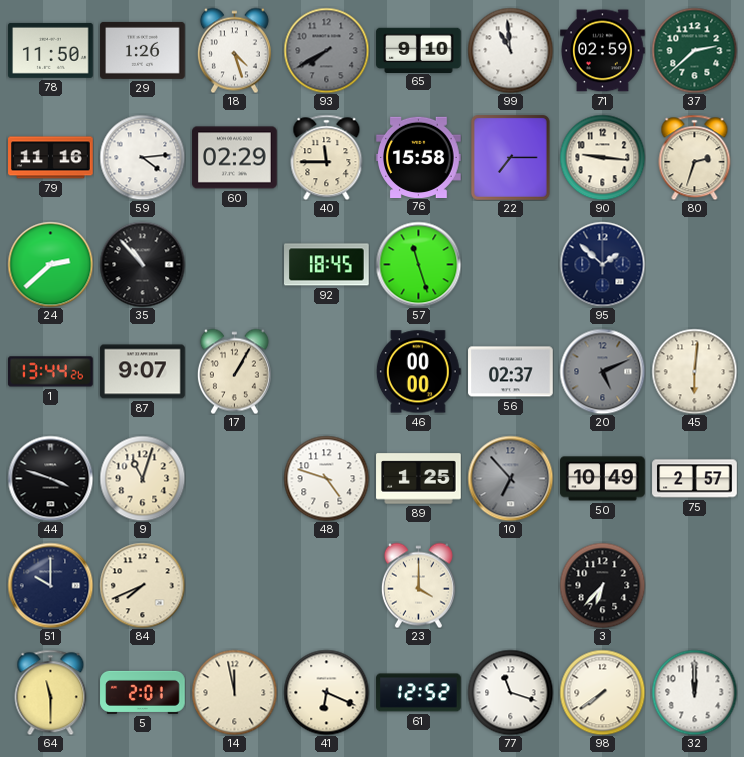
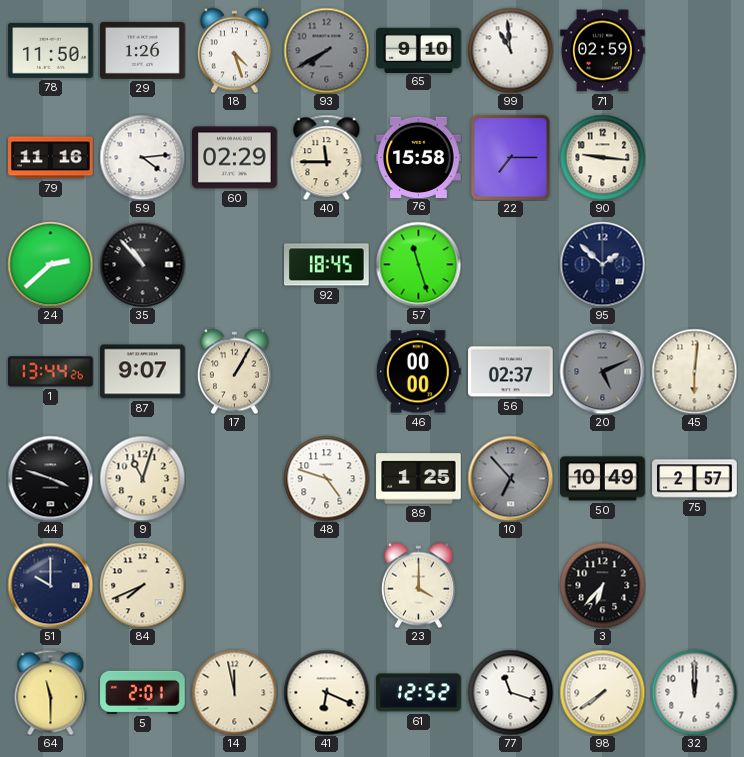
37: 2:38 -> none
80: 2:33 -> none
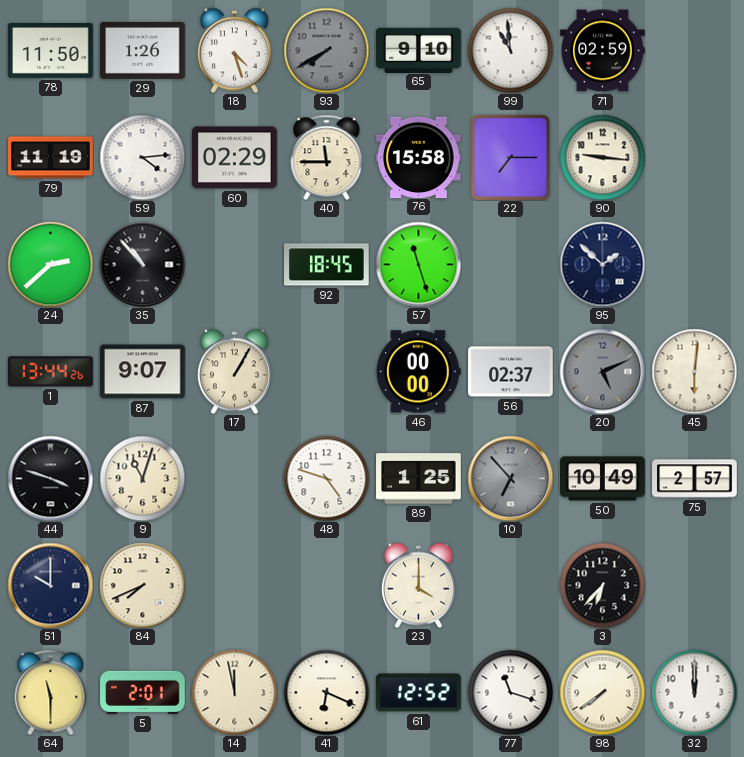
79: 11:16 -> 11:19
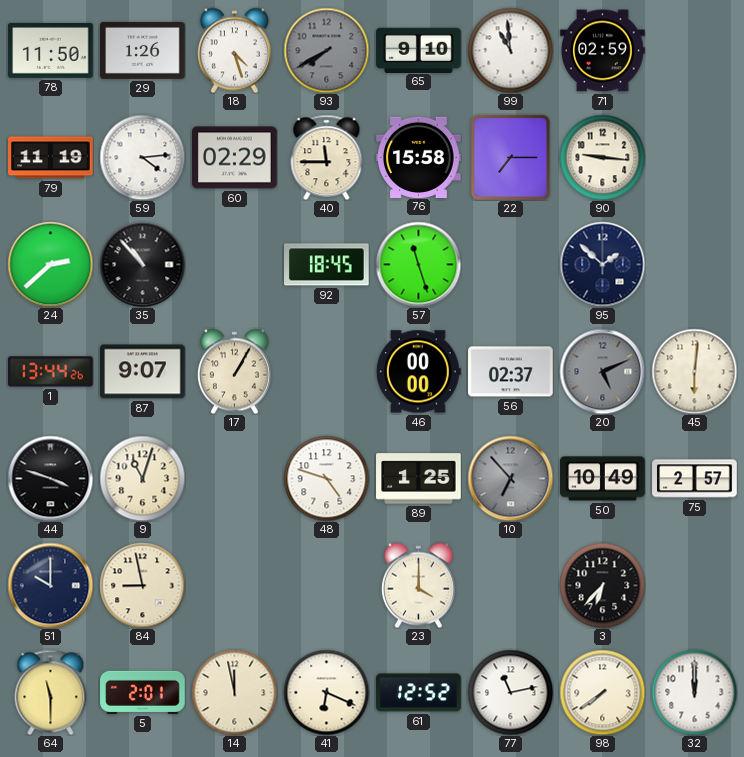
84: 7:41 -> 8:58
77: 11:18 -> 11:13
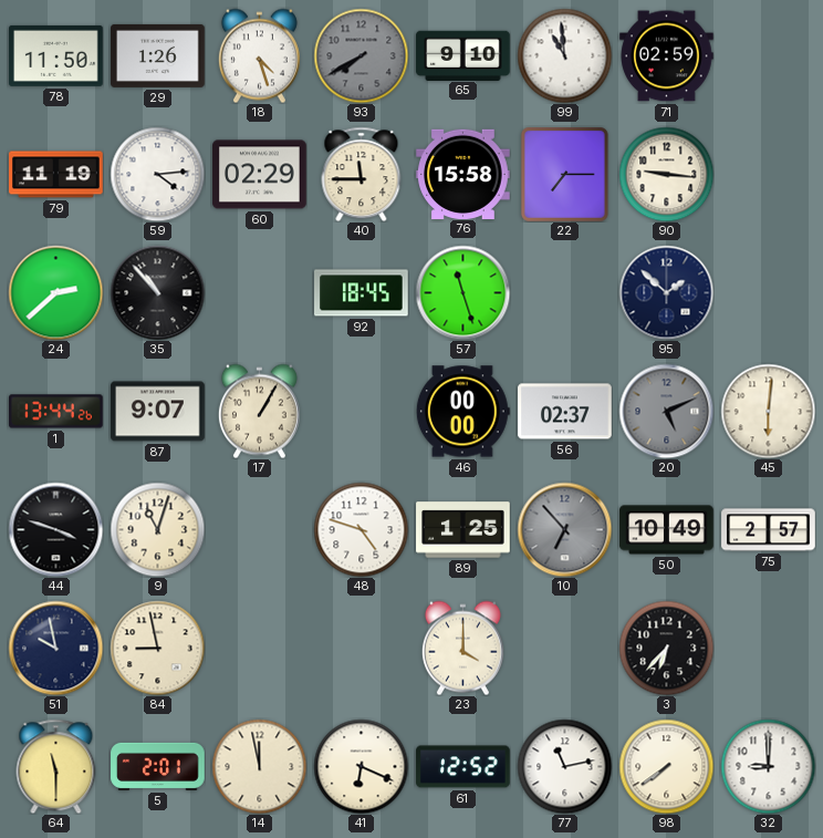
51: 10:00 -> 9:58
32: 12:00 -> 9:00
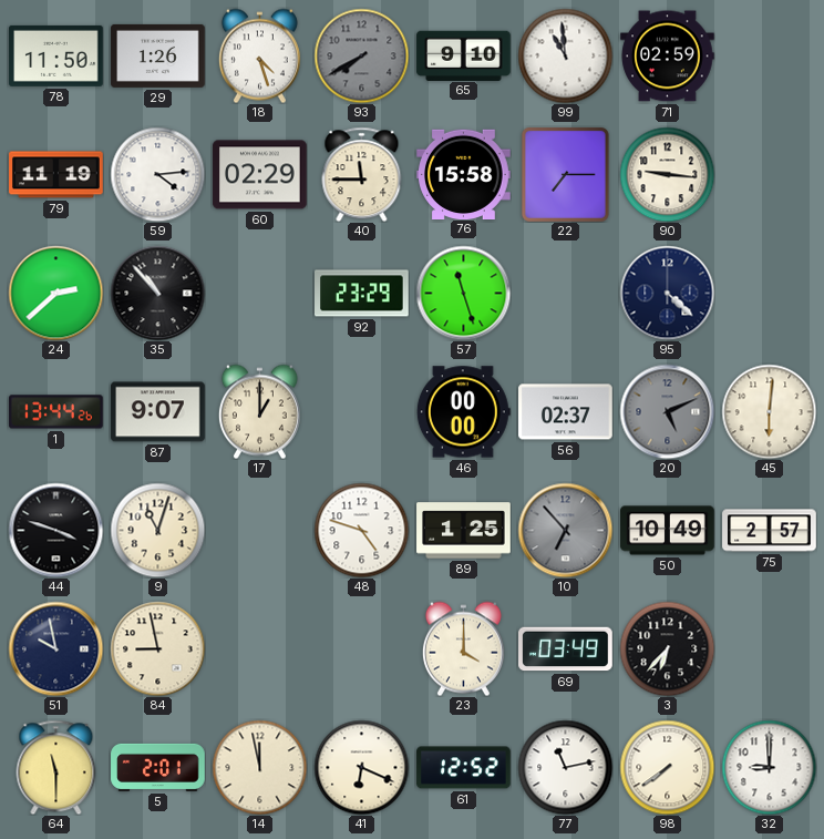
92: 18:45 -> 23:29
95: 1:52 -> 4:22
17: 1:05 -> 1:00
69: none -> 03:49
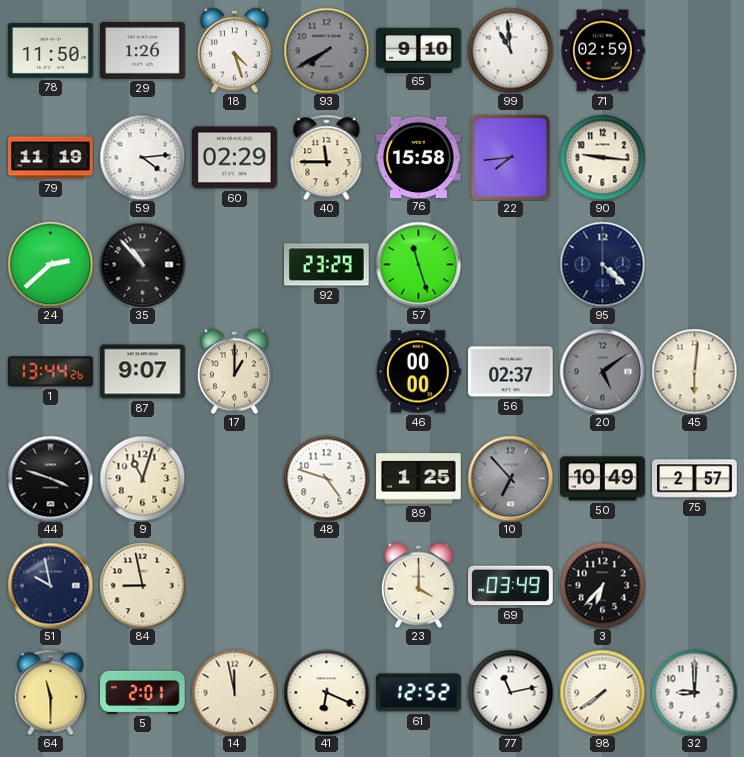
22: 7:15 -> 7:44
20: 5:11 -> 5:09
